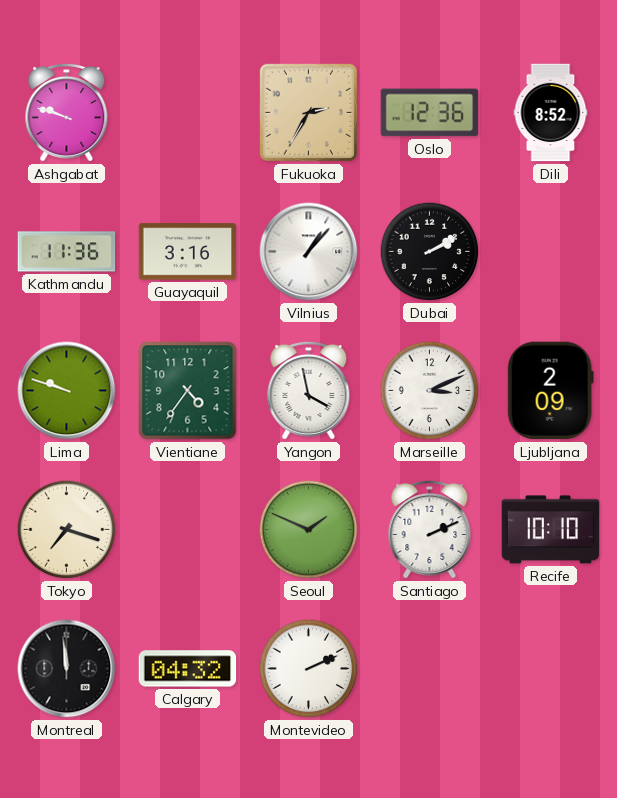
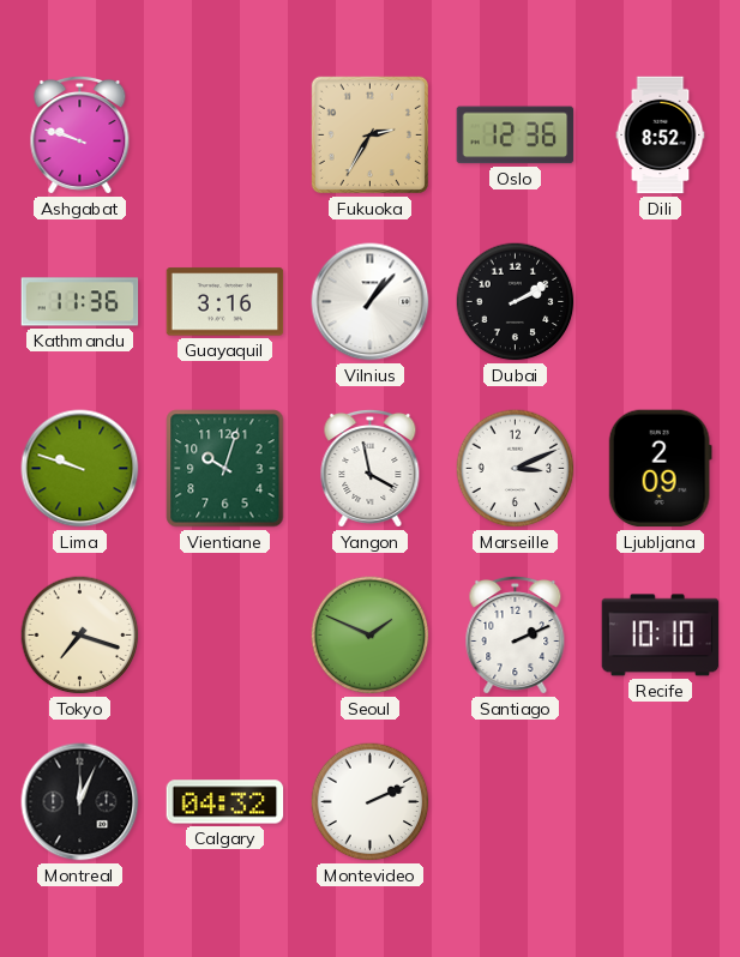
Vientiane: 4:36 -> 10:03
Montreal: 11:59 -> 12:04
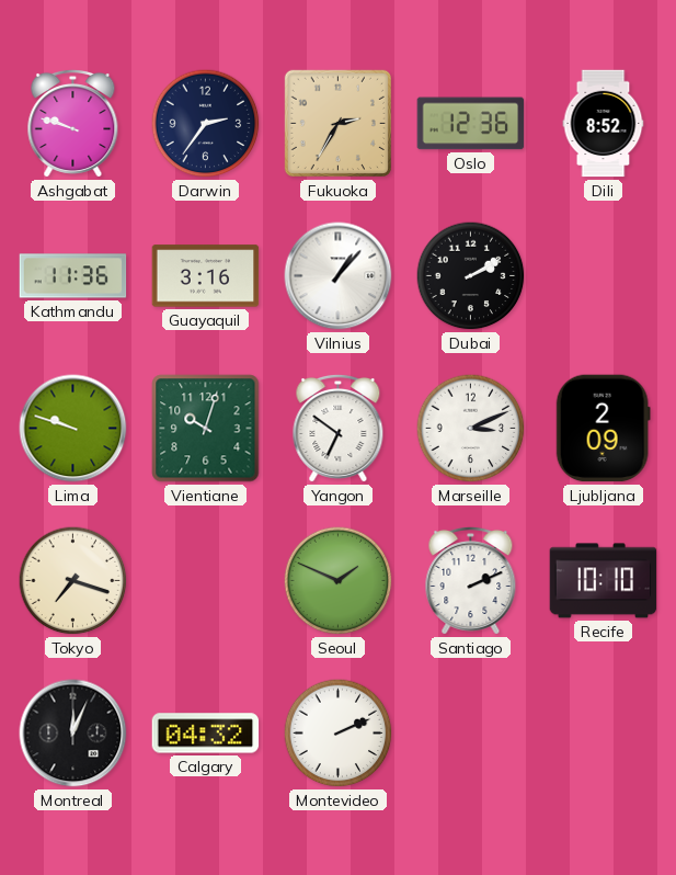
Darwin: none -> 2:36
Yangon: 3:58 -> 6:51
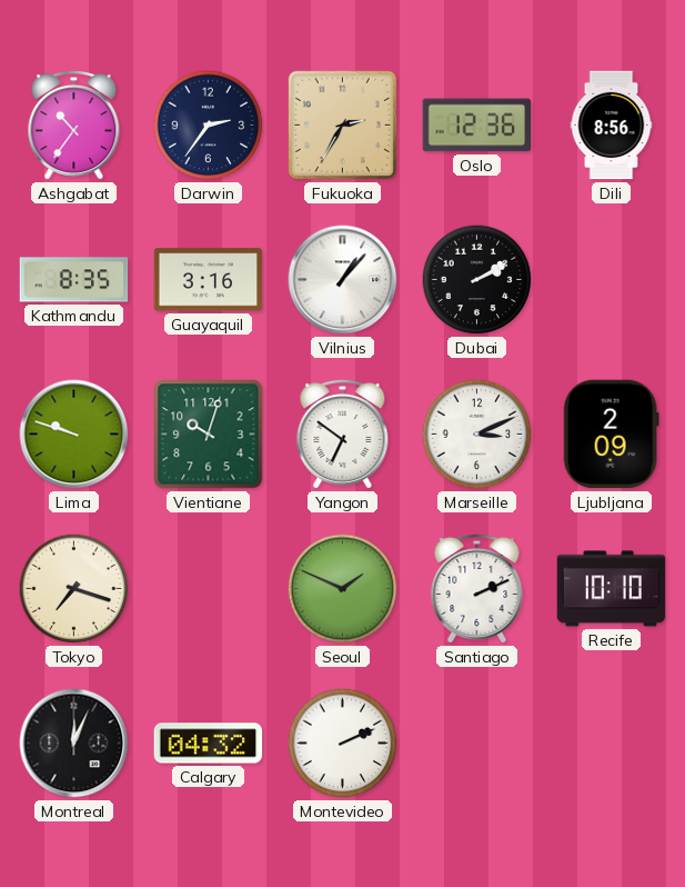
Ashgabat: 9:48 -> 10:36
Dili: 8:52 -> 8:56
Kathmandu: 11:36 -> 8:35
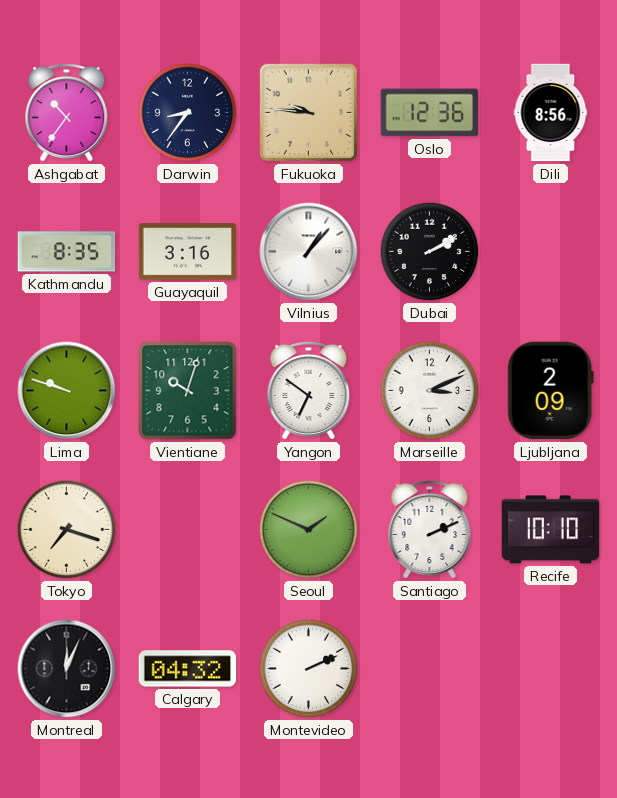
Darwin: 2:36 -> 8:36
Fukuoka: 2:35 -> 9:46
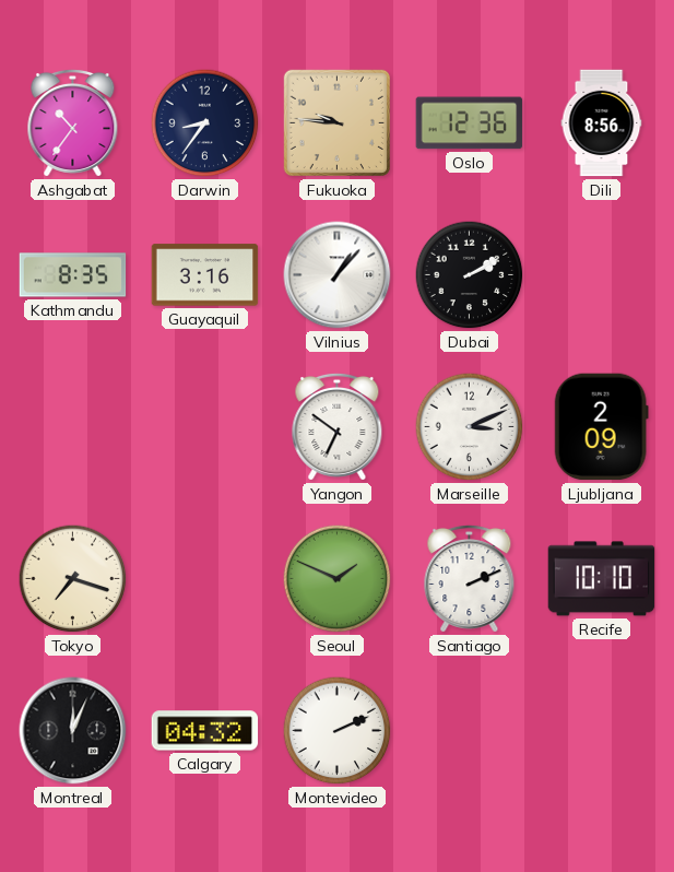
Lima: 9:48 -> none
Vientiane: 10:03 -> none
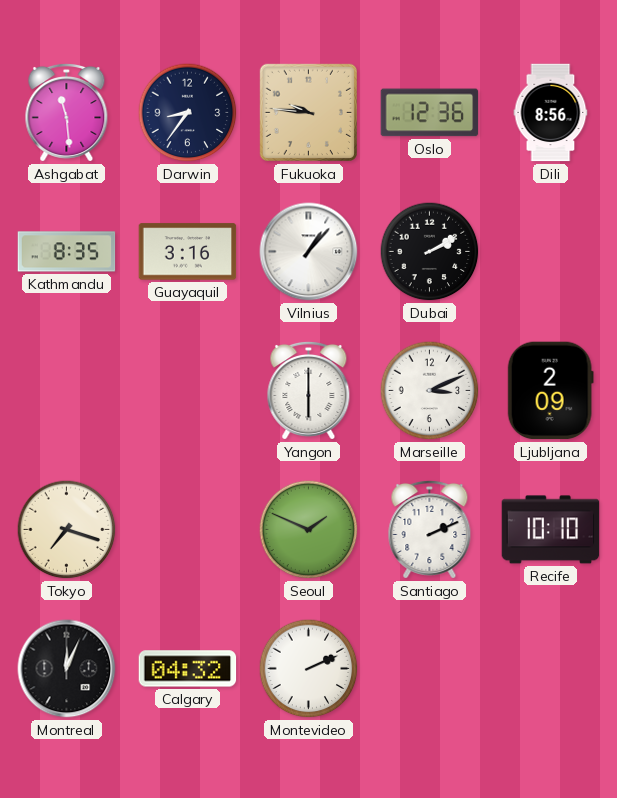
Ashgabat: 10:36 -> 11:29
Yangon: 6:51 -> 6:00
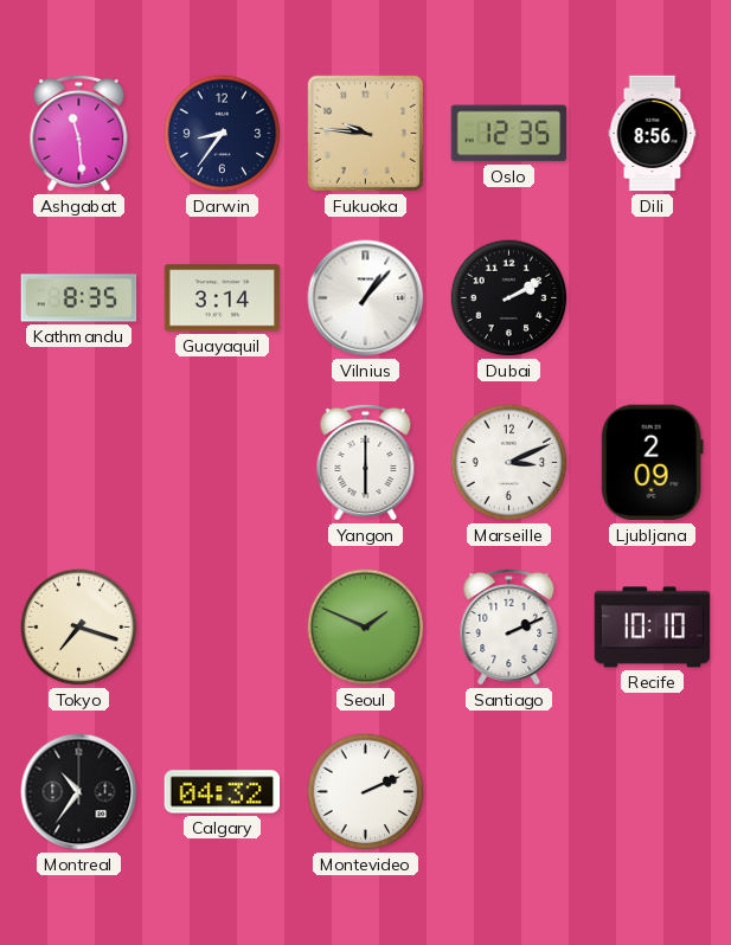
Oslo: 12:36 -> 12:35
Guayaquil: 3:16 -> 3:14
Montreal: 12:04 -> 10:36
